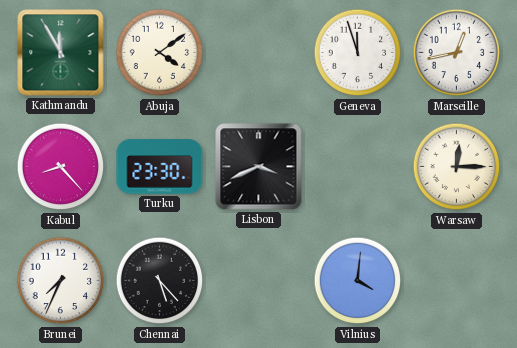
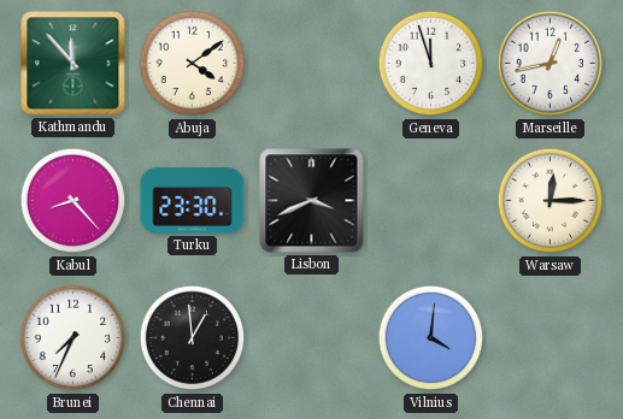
Kathmandu: 11:55 -> 11:53
Chennai: 5:23 -> 12:59
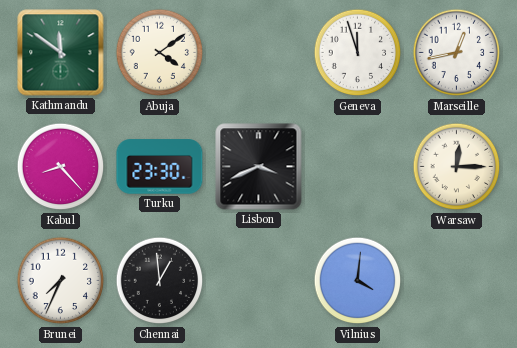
Kathmandu: 11:53 -> 11:51
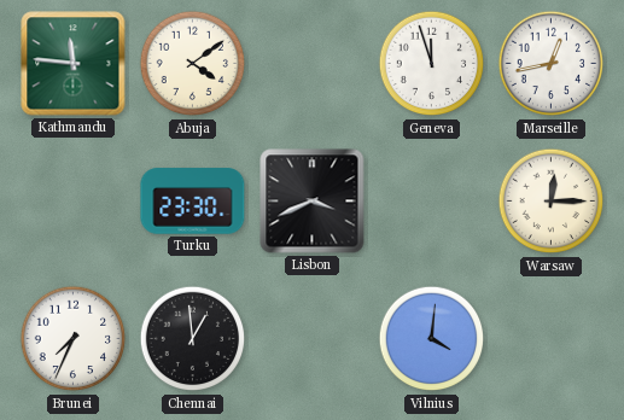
Kathmandu: 11:51 -> 11:46
Kabul: 8:23 -> none
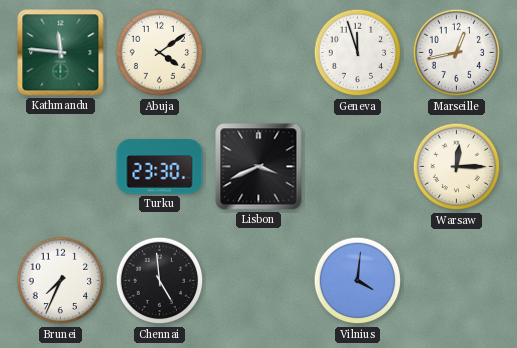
Chennai: 12:59 -> 4:59
